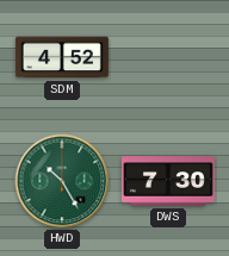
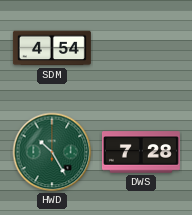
SDM: 4:52 -> 4:54
DWS: 7:30 -> 7:28
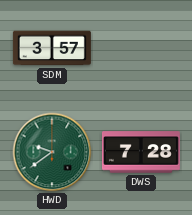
SDM: 4:54 -> 3:57
HWD: 10:25 -> 9:39
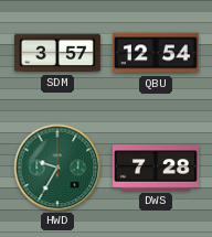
QBU: none -> 12:54
HWD: 9:39 -> 9:35
